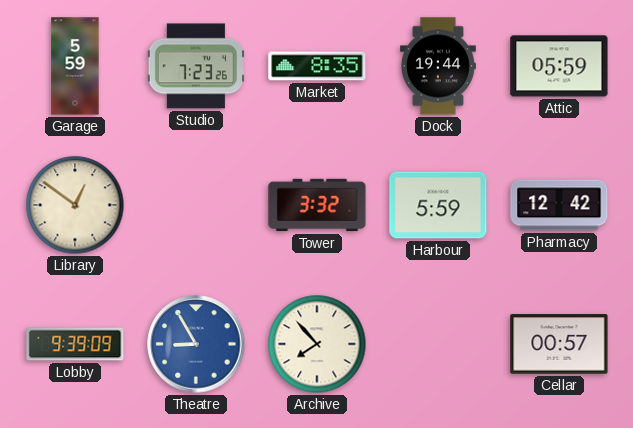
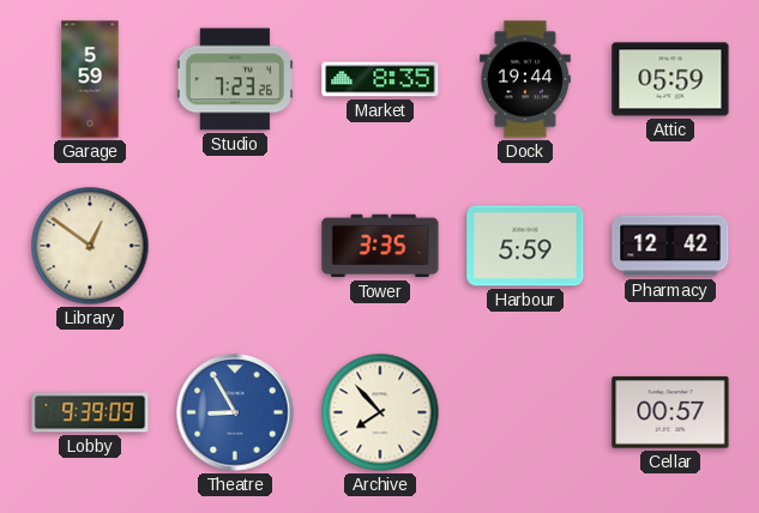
Tower: 3:32 -> 3:35
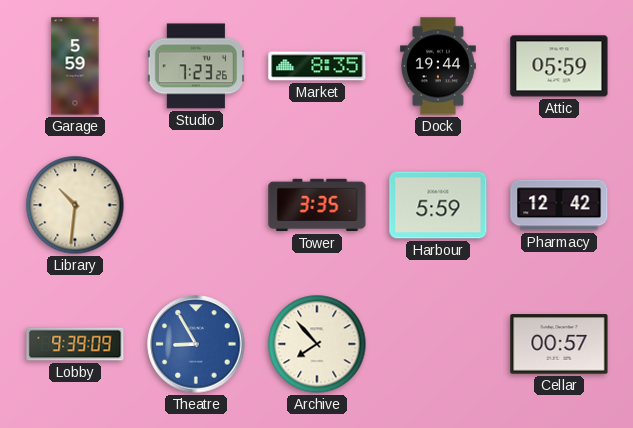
Library: 12:51 -> 10:31
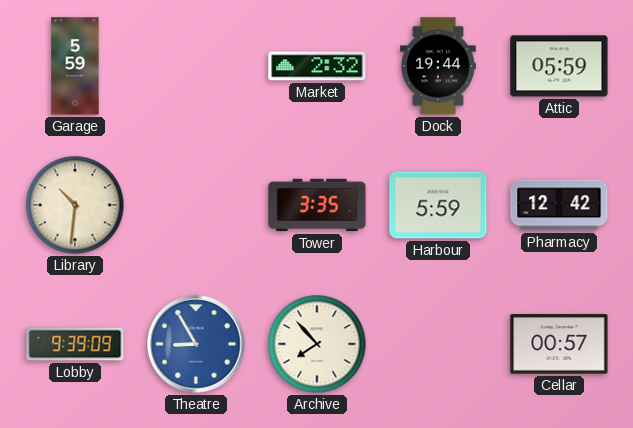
Studio: 7:23 -> none
Market: 8:35 -> 2:32
